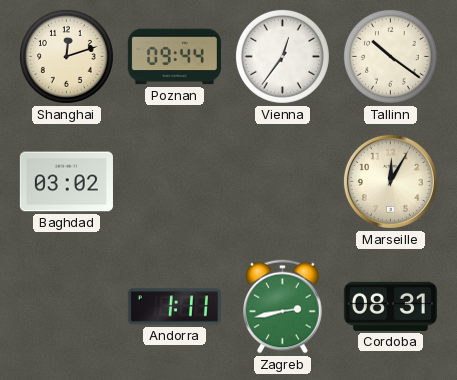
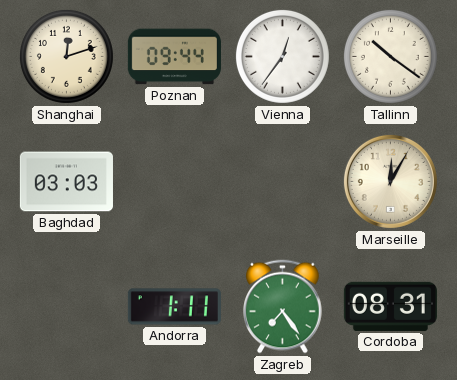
Baghdad: 03:02 -> 03:03
Zagreb: 2:43 -> 7:24
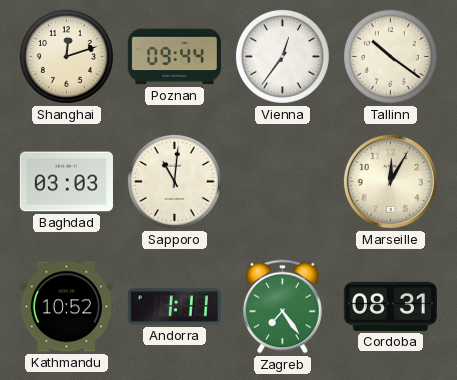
Sapporo: none -> 11:01
Kathmandu: none -> 10:52
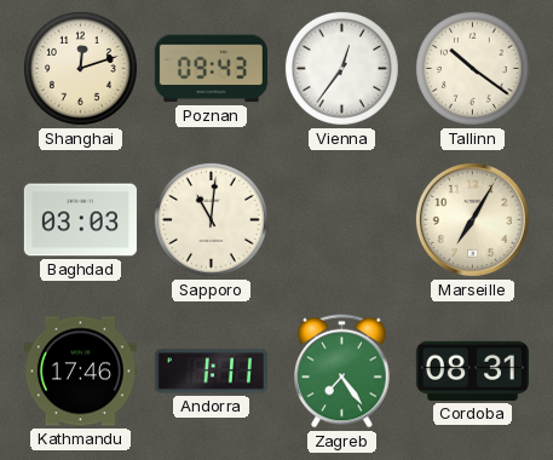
Poznan: 09:44 -> 09:43
Marseille: 12:05 -> 7:05
Kathmandu: 10:52 -> 17:46
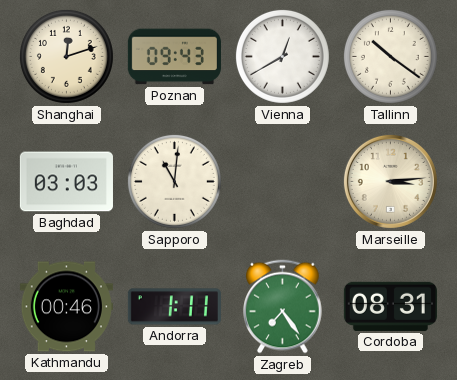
Vienna: 12:36 -> 12:40
Marseille: 7:05 -> 3:14
Kathmandu: 17:46 -> 00:46
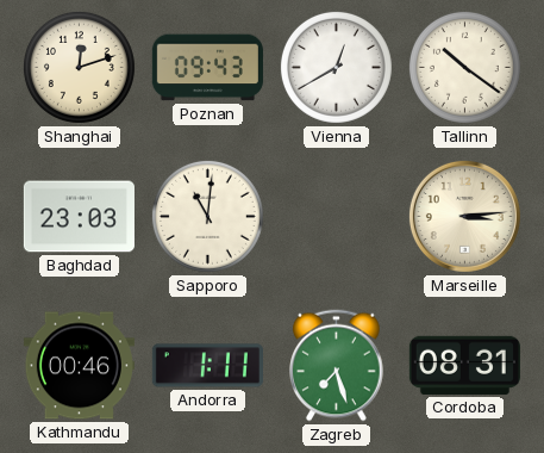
Baghdad: 03:03 -> 23:03
Zagreb: 7:24 -> 7:27
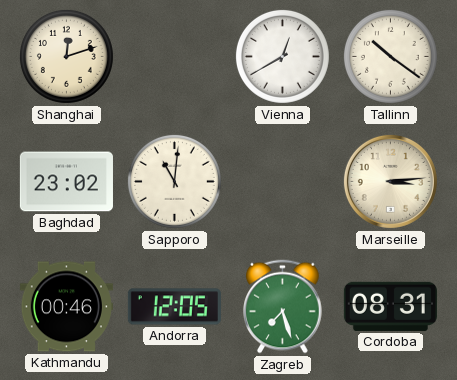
Poznan: 09:43 -> none
Baghdad: 23:03 -> 23:02
Andorra: 1:11 -> 12:05
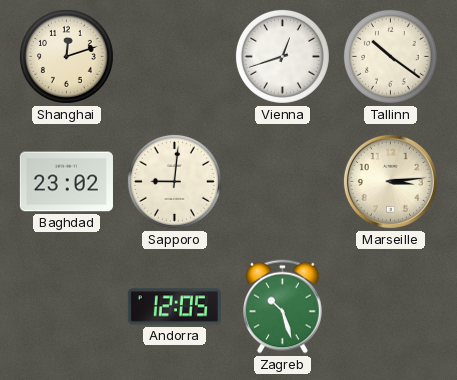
Vienna: 12:40 -> 12:42
Sapporo: 11:01 -> 9:01
Kathmandu: 00:46 -> none
Zagreb: 7:27 -> 10:27
Cordoba: 08:31 -> none
